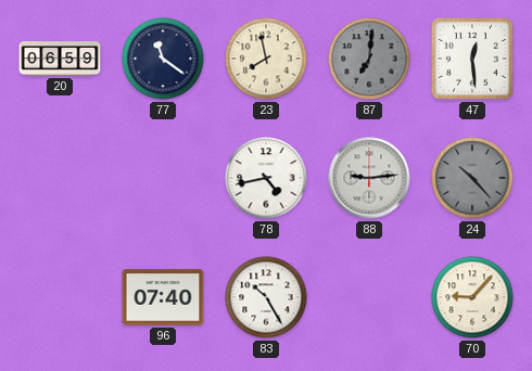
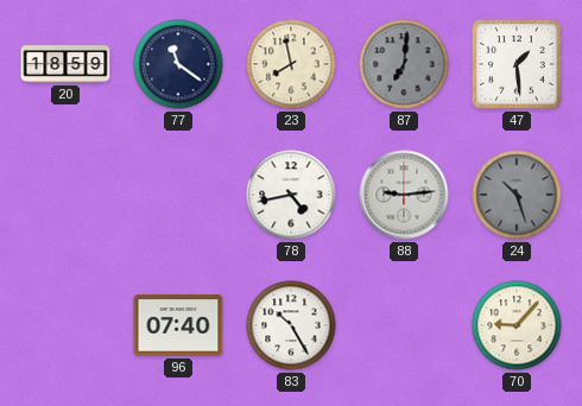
20: 06:59 -> 18:59
47: 12:29 -> 1:29
24: 10:23 -> 10:27
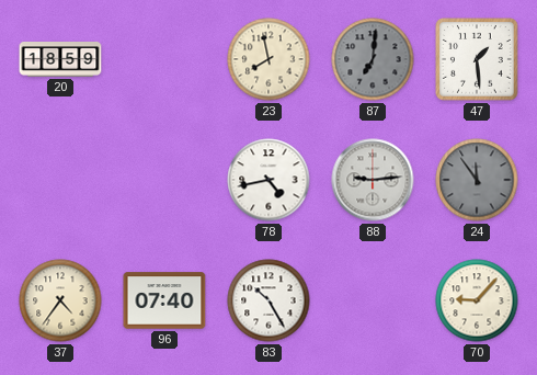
77: 11:21 -> none
24: 10:27 -> 11:54
37: none -> 4:36
